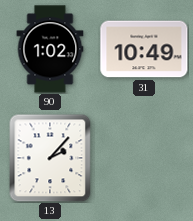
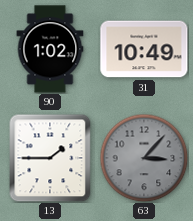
13: 2:07 -> 1:45
63: none -> 3:07
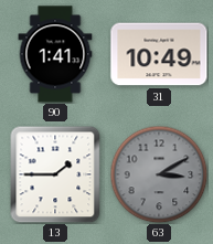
90: 1:02 -> 1:41
63: 3:07 -> 3:10
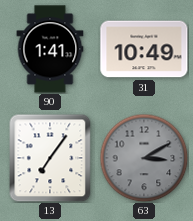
13: 1:45 -> 7:06
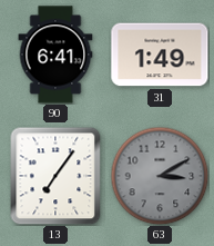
90: 1:41 -> 6:41
31: 10:49 -> 1:49
